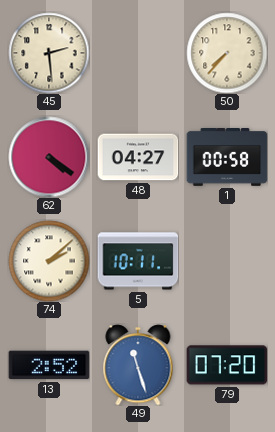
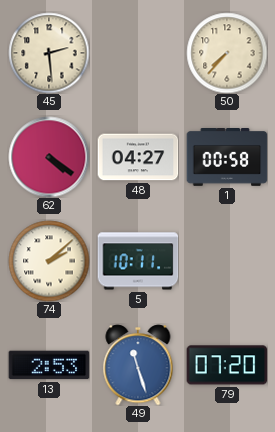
13: 2:52 -> 2:53
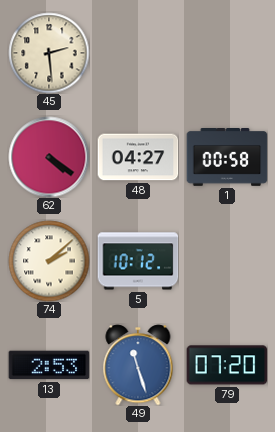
50: 7:37 -> none
5: 10:11 -> 10:12
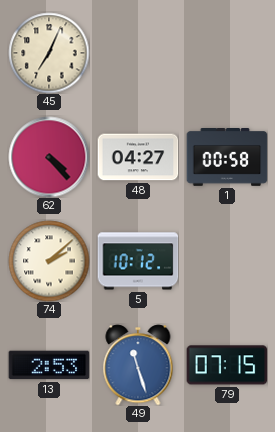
45: 2:29 -> 7:04
62: 4:21 -> 4:23
79: 07:20 -> 07:15
